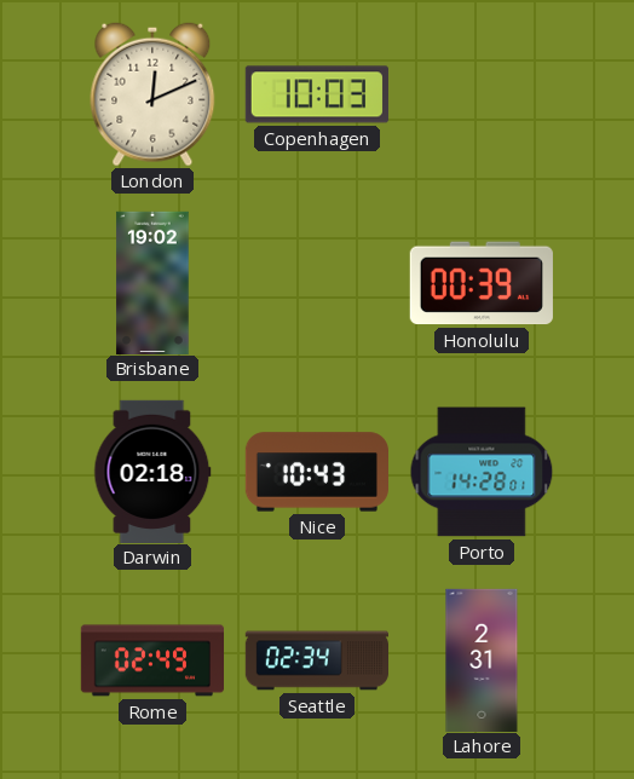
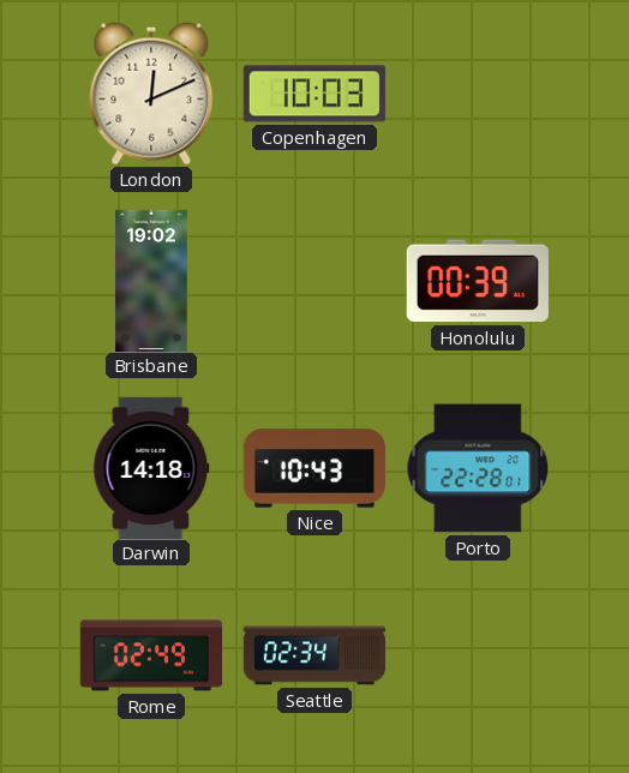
Darwin: 02:18 -> 14:18
Porto: 14:28 -> 22:28
Lahore: 2:31 -> none
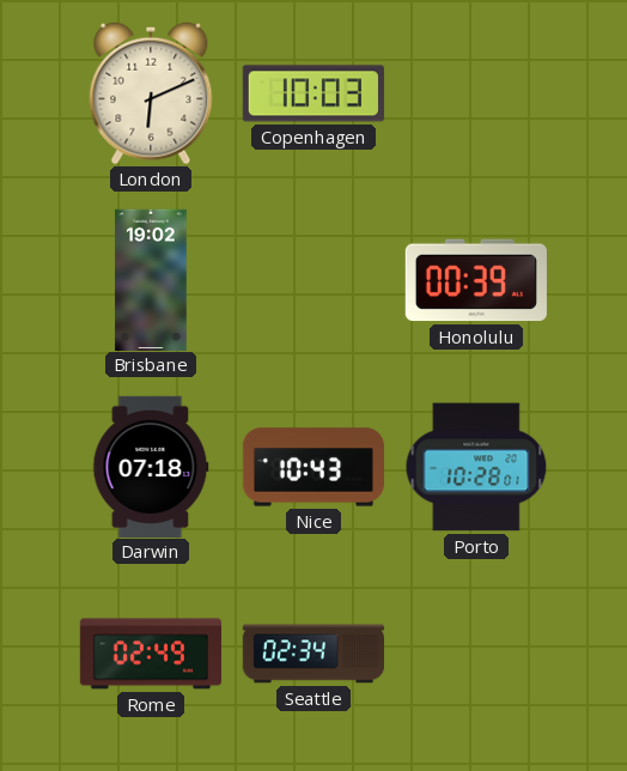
London: 12:11 -> 6:11
Darwin: 14:18 -> 07:18
Porto: 22:28 -> 10:28
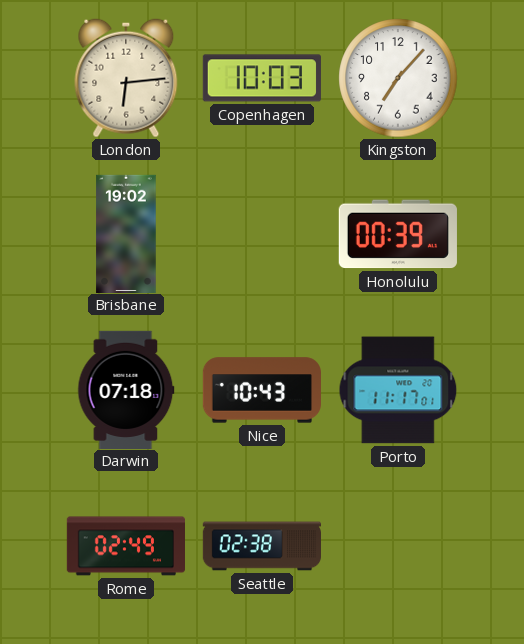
London: 6:11 -> 6:14
Kingston: none -> 7:07
Porto: 10:28 -> 11:17
Seattle: 02:34 -> 02:38
